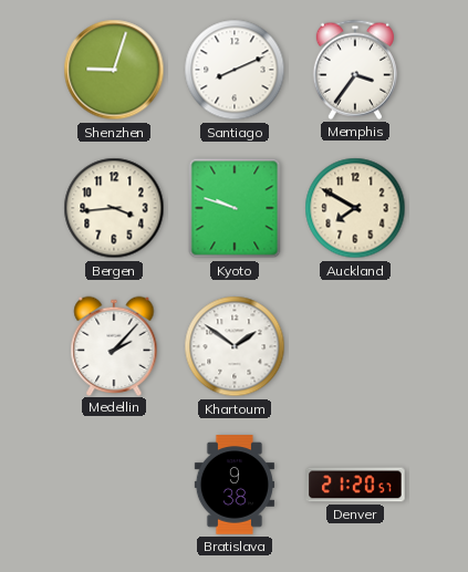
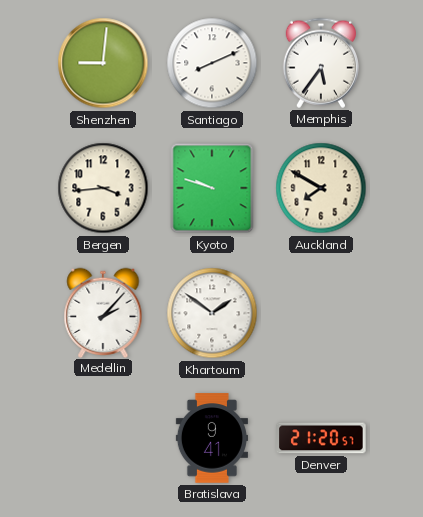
Shenzhen: 9:03 -> 9:01
Memphis: 3:36 -> 5:36
Bratislava: 9:38 -> 9:41
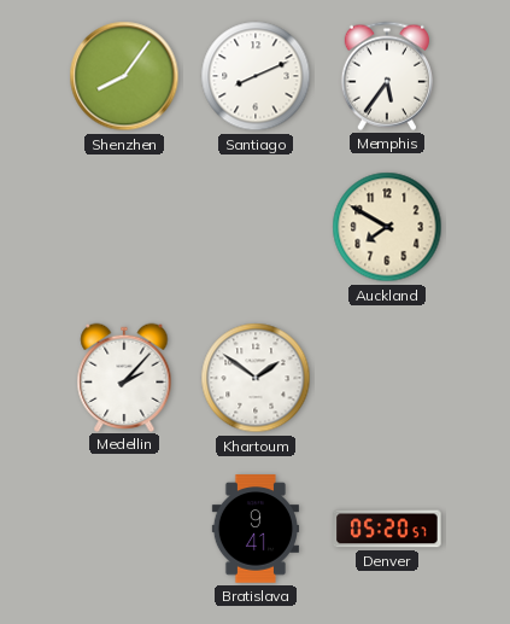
Shenzhen: 9:01 -> 8:06
Bergen: 3:44 -> none
Kyoto: 9:48 -> none
Denver: 21:20 -> 05:20
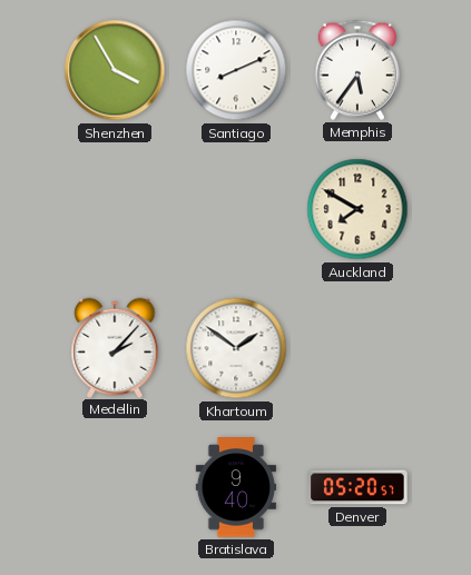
Shenzhen: 8:06 -> 3:55
Bratislava: 9:41 -> 9:40
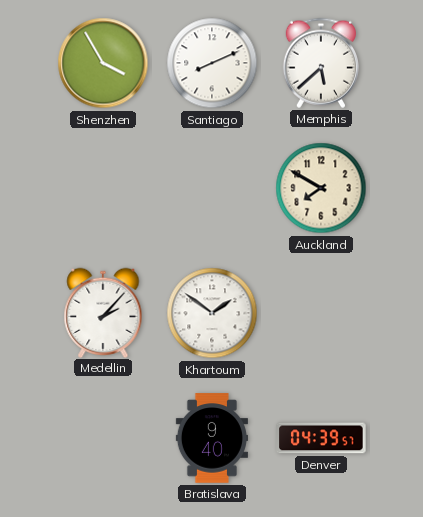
Memphis: 5:36 -> 5:38
Denver: 05:20 -> 04:39
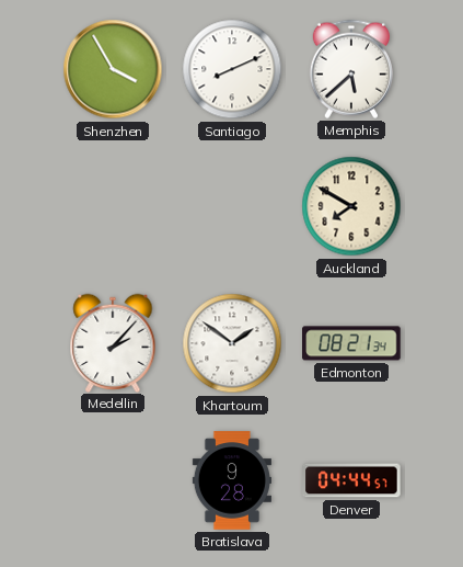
Edmonton: none -> 08:21
Bratislava: 9:40 -> 9:28
Denver: 04:39 -> 04:44
